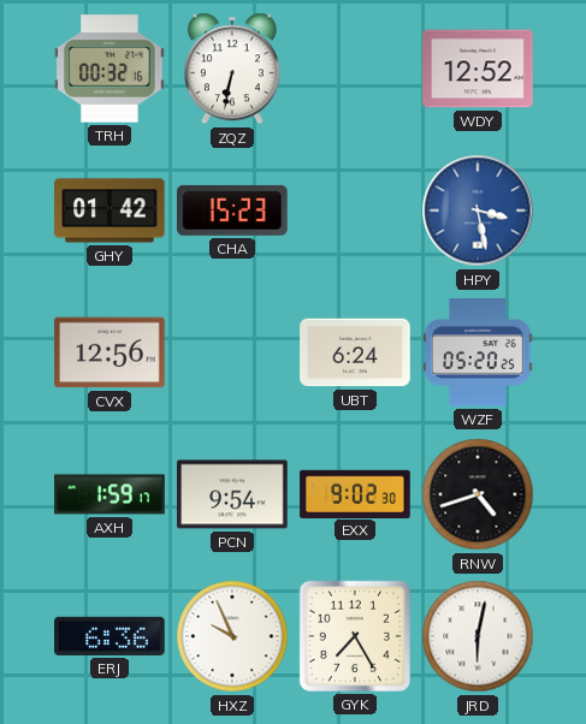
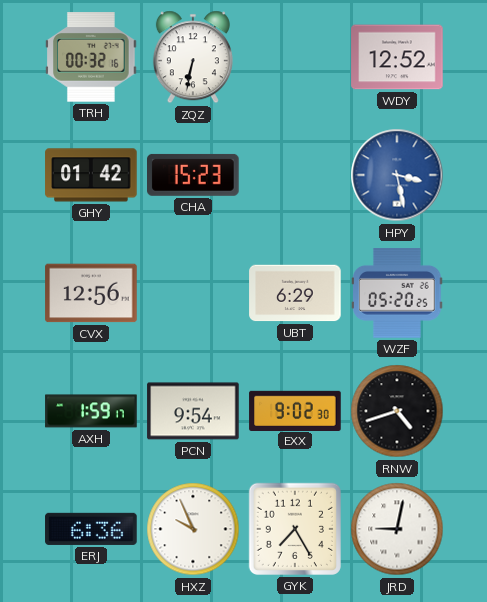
UBT: 6:24 -> 6:29
JRD: 6:02 -> 9:02
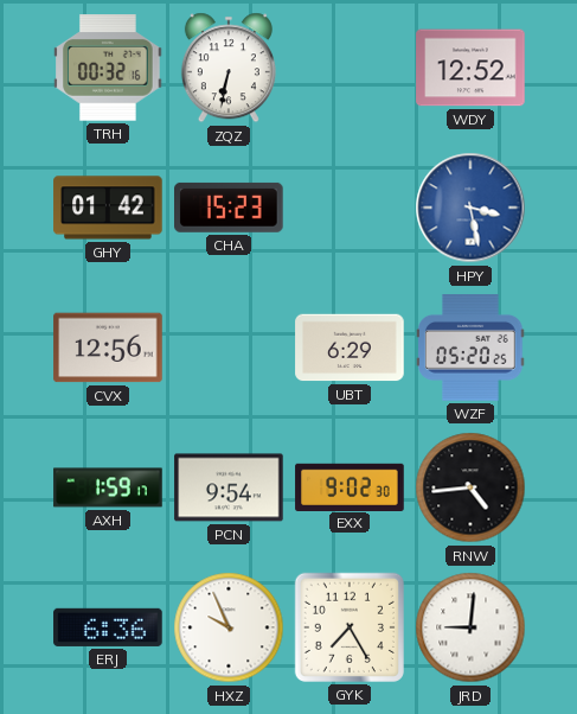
RNW: 4:42 -> 4:44
JRD: 9:02 -> 9:01
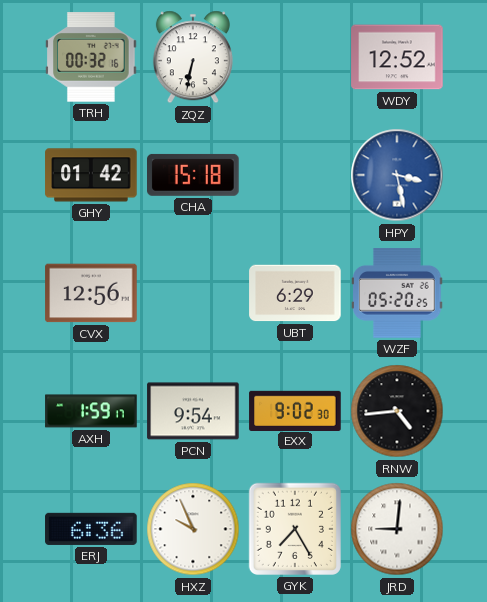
CHA: 15:23 -> 15:18
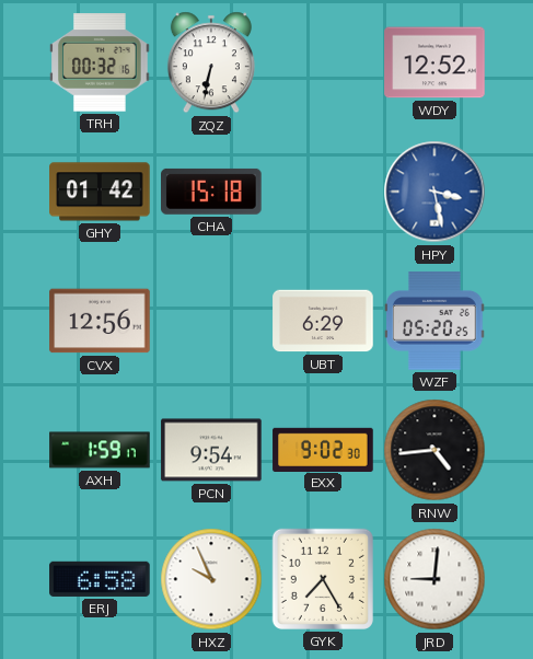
ERJ: 6:36 -> 6:58
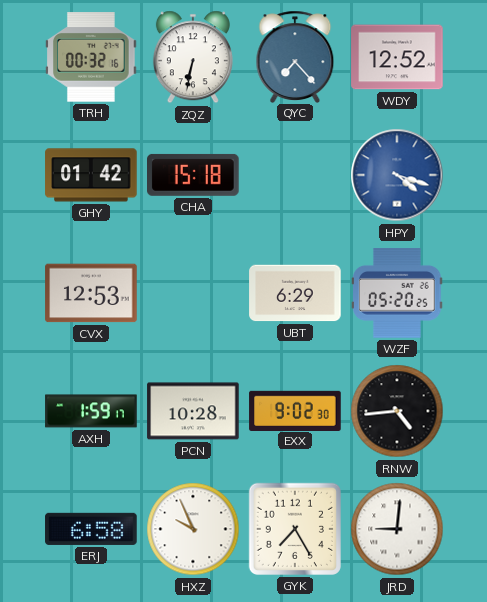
QYC: none -> 7:23
HPY: 3:28 -> 4:18
CVX: 12:56 -> 12:53
PCN: 9:54 -> 10:28
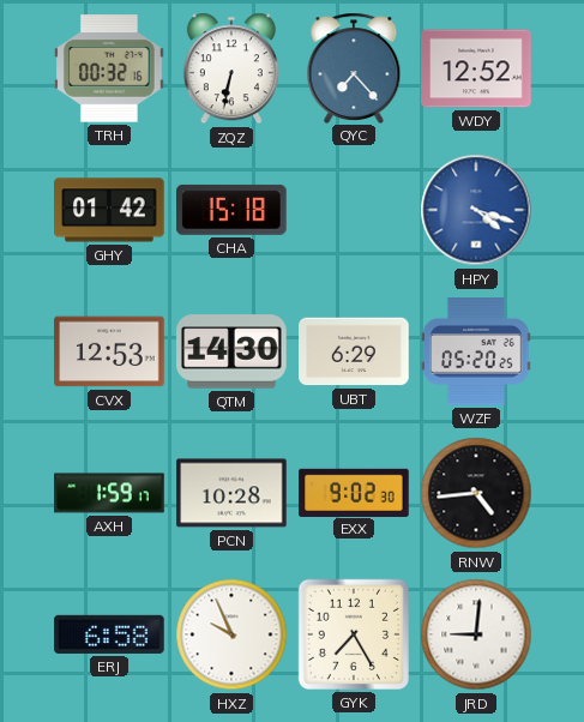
QTM: none -> 14:30
